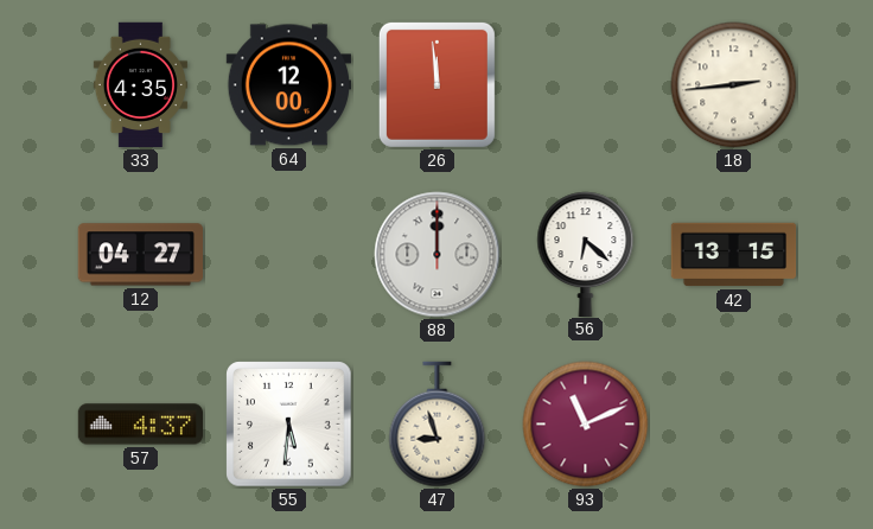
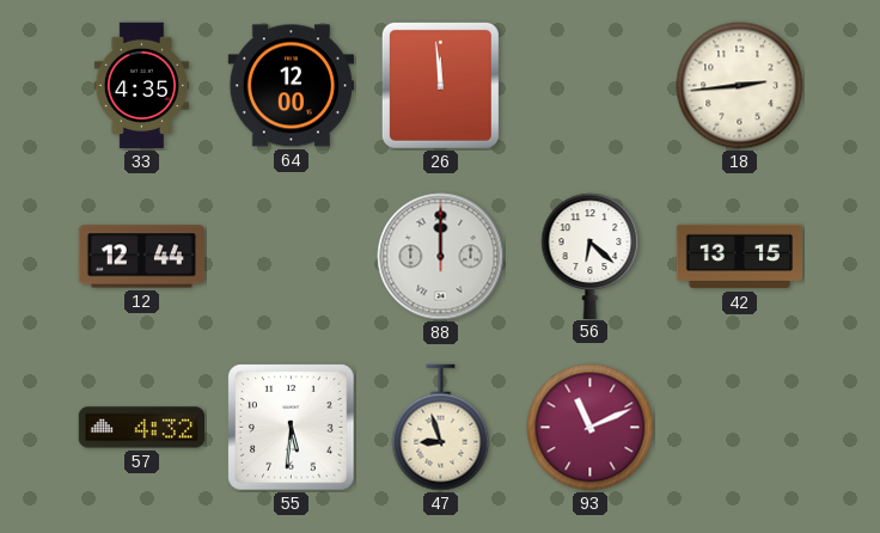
12: 04:27 -> 12:44
57: 4:37 -> 4:32
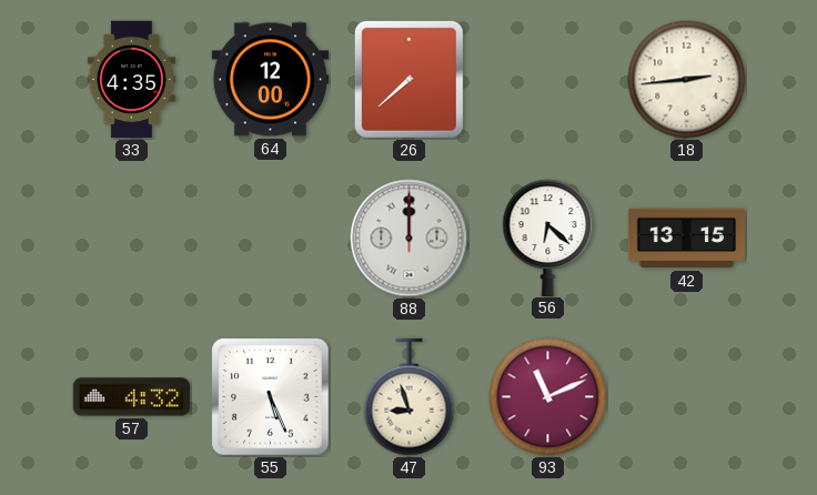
26: 11:59 -> 7:38
12: 12:44 -> none
55: 5:31 -> 5:26
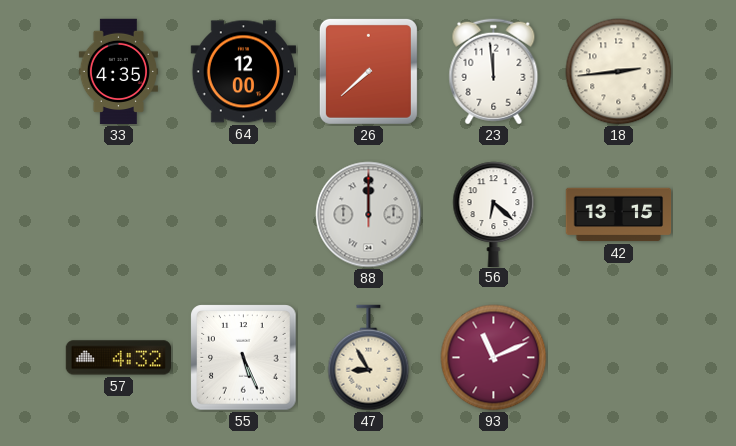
23: none -> 11:59
47: 8:57 -> 8:55
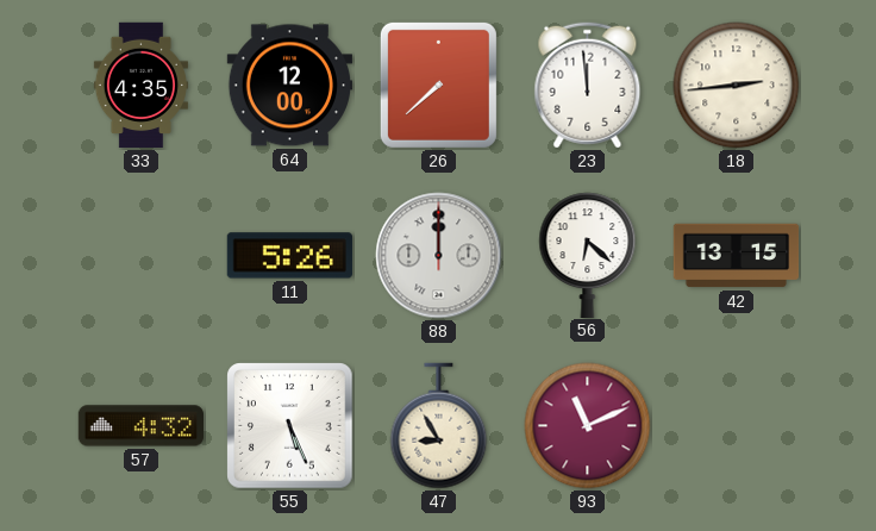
11: none -> 5:26
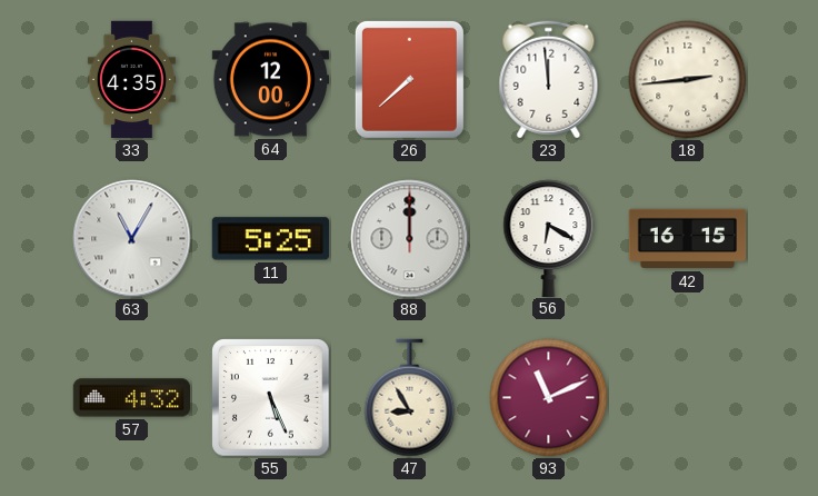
63: none -> 11:05
11: 5:26 -> 5:25
56: 6:22 -> 6:20
42: 13:15 -> 16:15
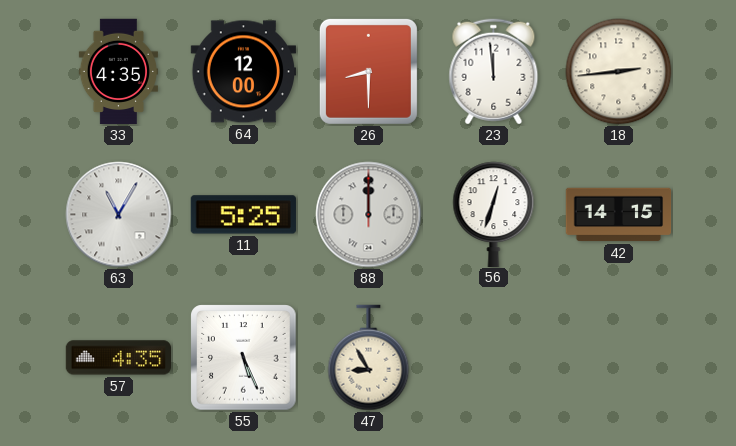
26: 7:38 -> 8:30
56: 6:20 -> 12:33
42: 16:15 -> 14:15
57: 4:32 -> 4:35
93: 11:11 -> none
